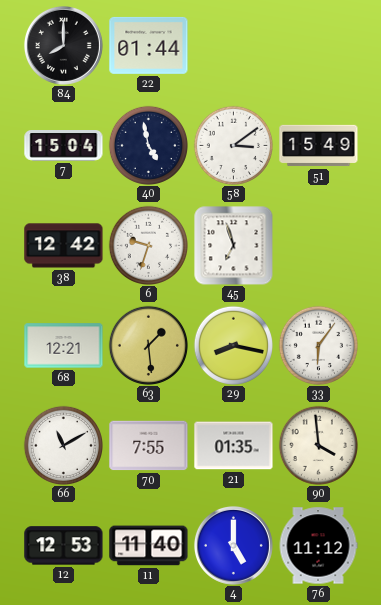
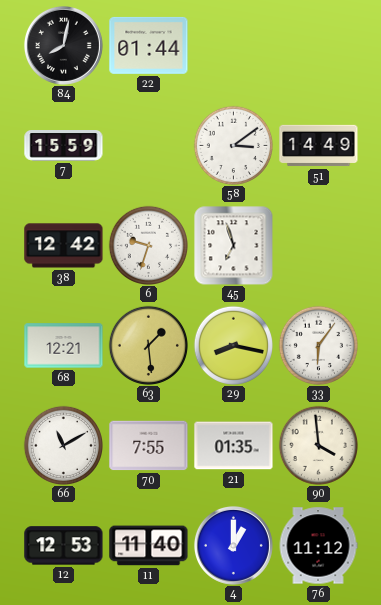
84: 8:00 -> 8:02
7: 15:04 -> 15:59
40: 4:58 -> none
51: 15:49 -> 14:49
4: 5:00 -> 1:00
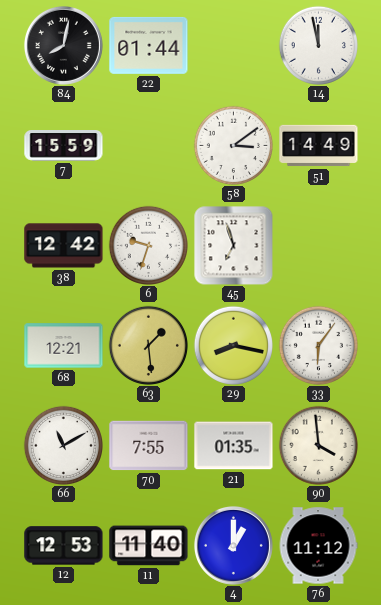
14: none -> 11:58
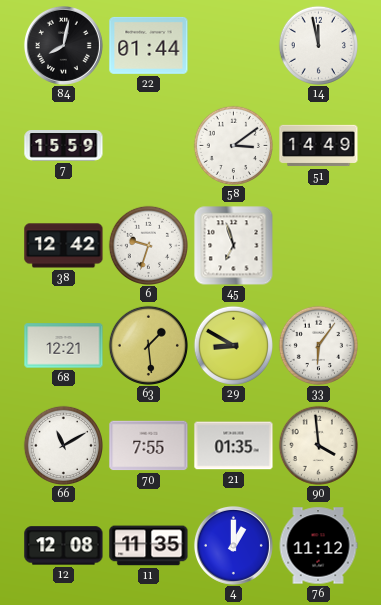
29: 8:17 -> 8:50
12: 12:53 -> 12:08
11: 11:40 -> 11:35
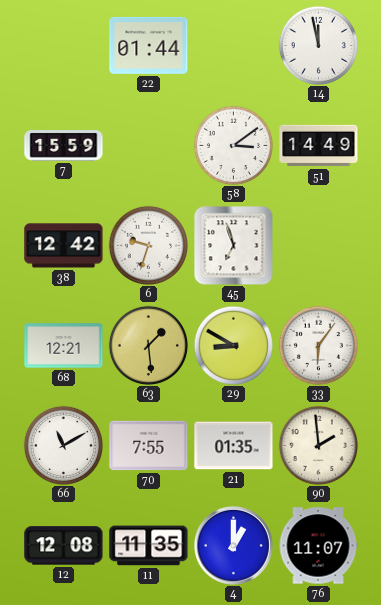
84: 8:02 -> none
90: 3:59 -> 1:59
76: 11:12 -> 11:07
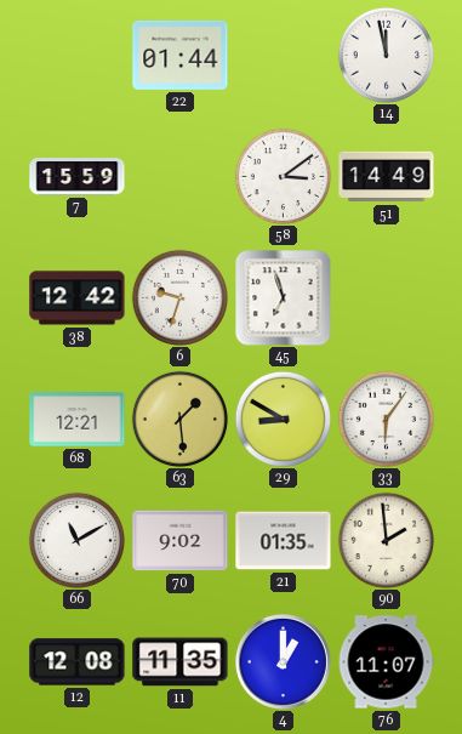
70: 7:55 -> 9:02
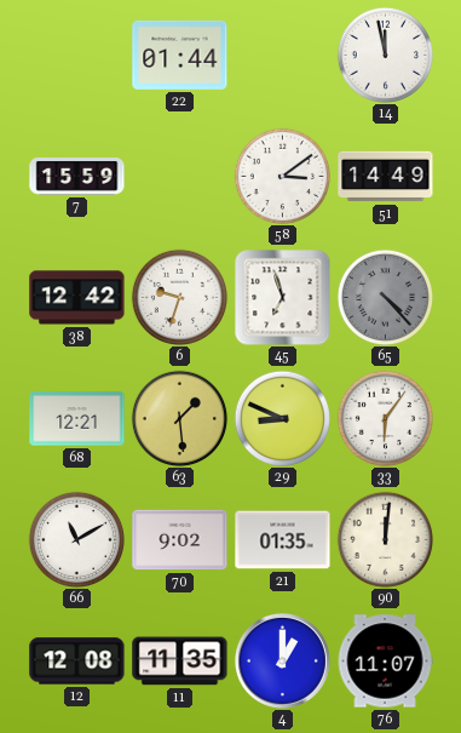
65: none -> 4:23
29: 8:50 -> 8:49
90: 1:59 -> 12:01
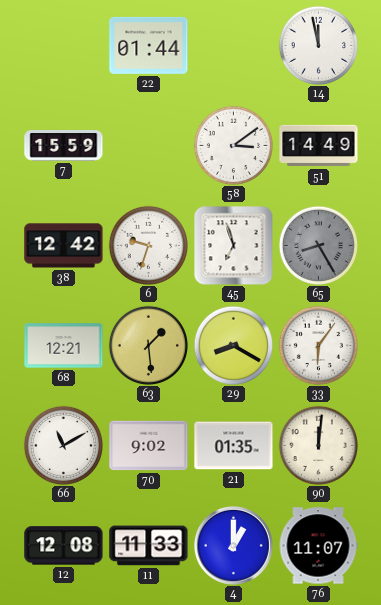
65: 4:23 -> 8:25
29: 8:49 -> 8:20
11: 11:35 -> 11:33
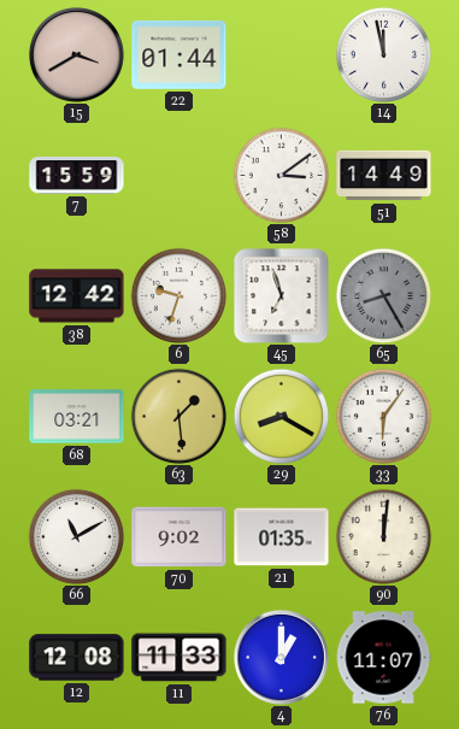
15: none -> 3:40
68: 12:21 -> 03:21
